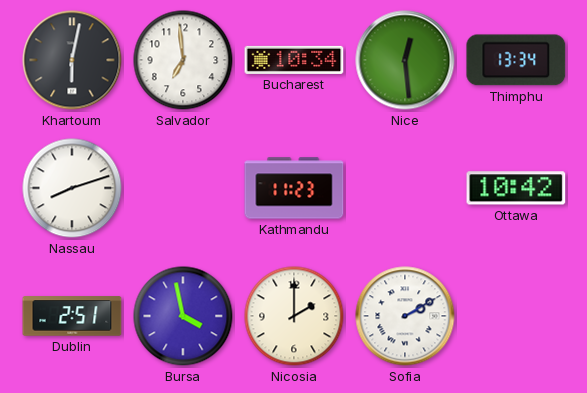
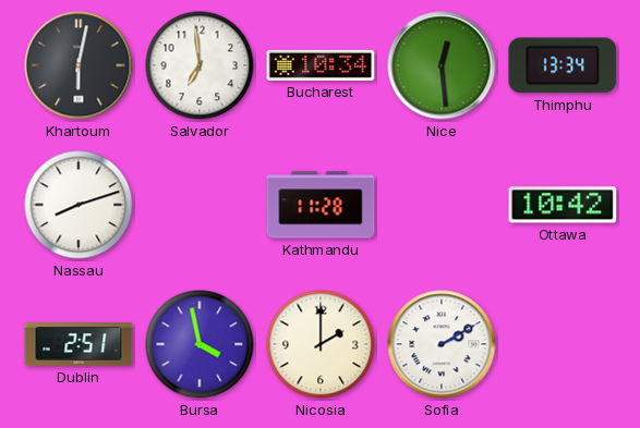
Kathmandu: 11:23 -> 11:28
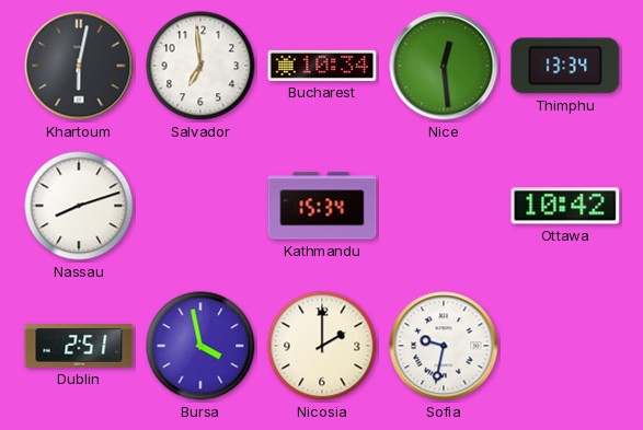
Kathmandu: 11:28 -> 15:34
Sofia: 2:10 -> 9:32
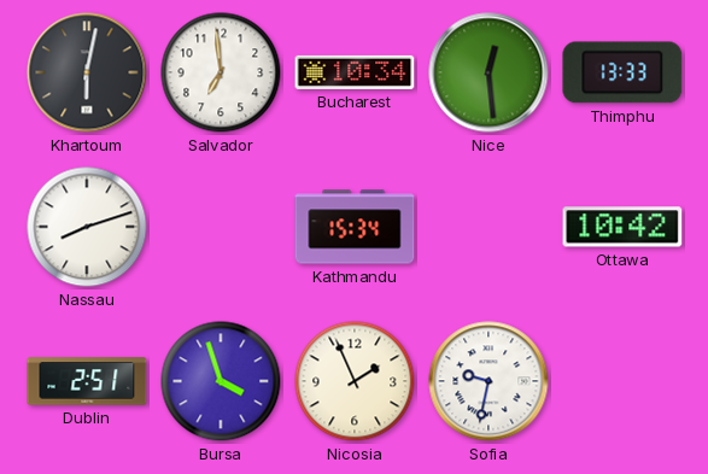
Thimphu: 13:34 -> 13:33
Bursa: 3:58 -> 3:57
Nicosia: 2:00 -> 1:56
